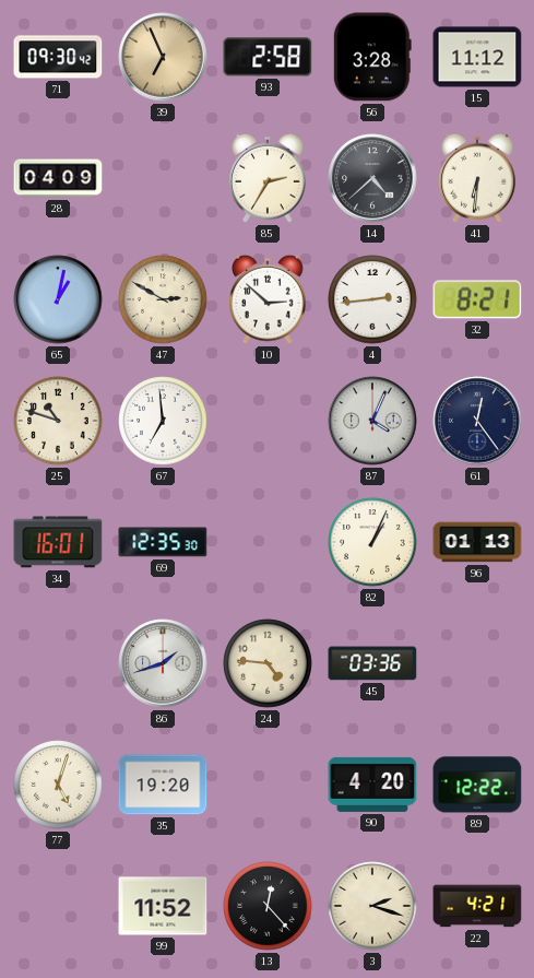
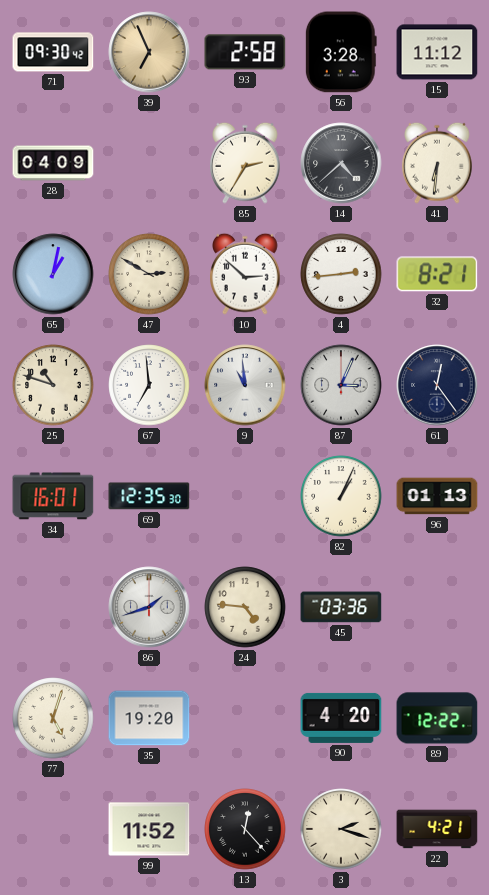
9: none -> 10:59
87: 4:04 -> 3:04
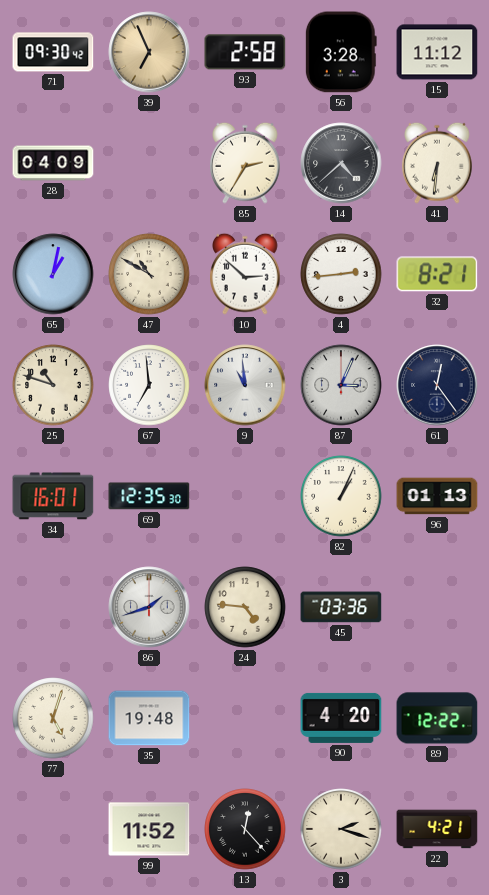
47: 2:50 -> 10:50
35: 19:20 -> 19:48
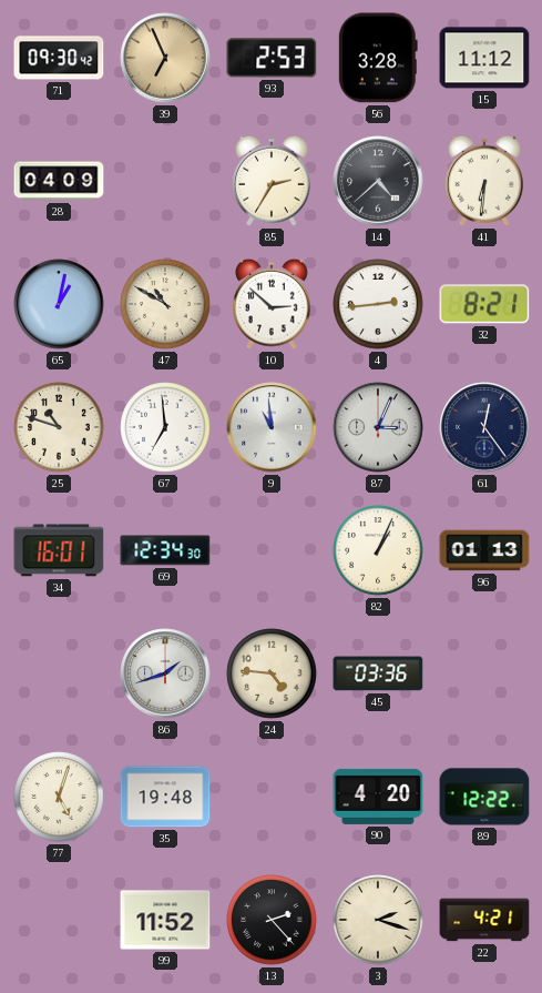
93: 2:58 -> 2:53
69: 12:35 -> 12:34
13: 12:23 -> 2:23
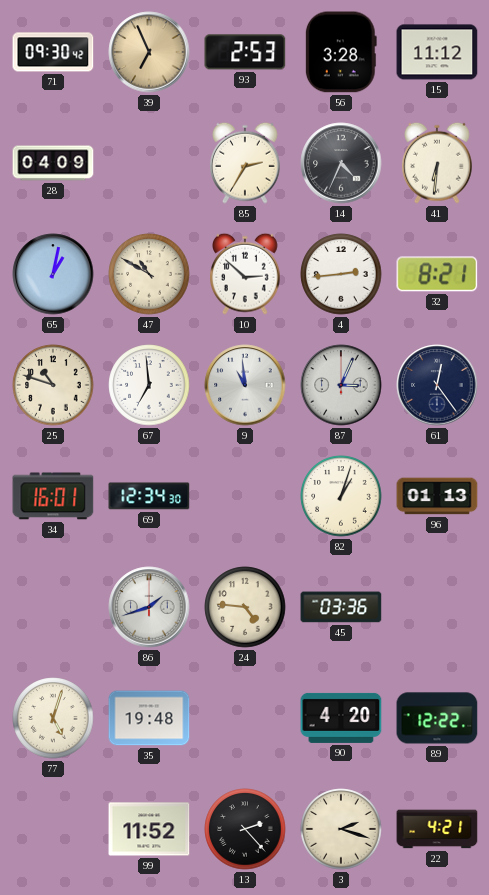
14: 4:38 -> 4:34
82: 1:04 -> 1:03
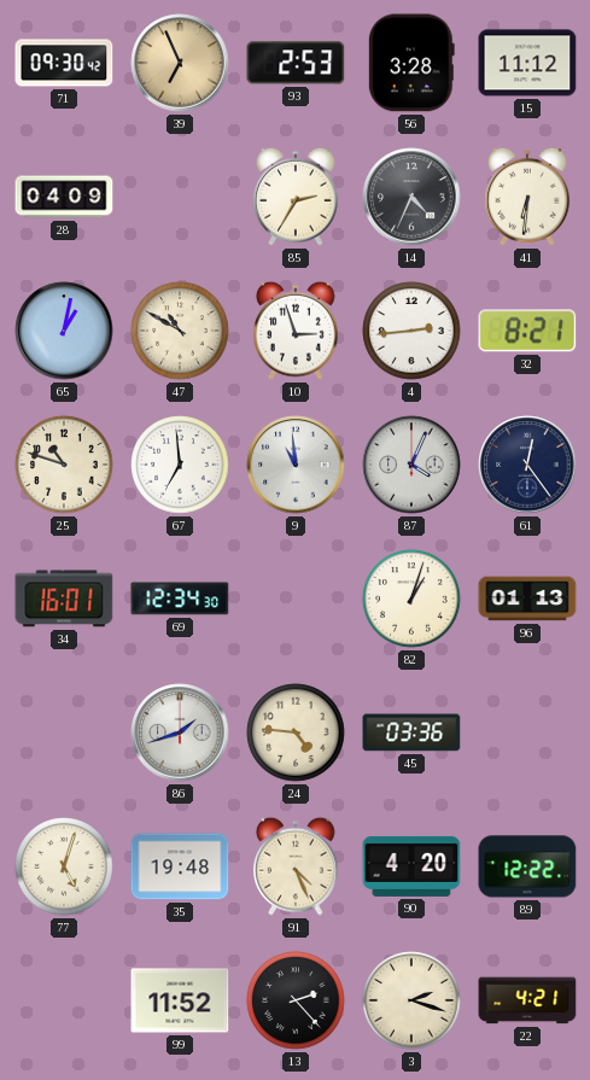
10: 2:52 -> 2:57
87: 3:04 -> 4:04
91: none -> 4:26
